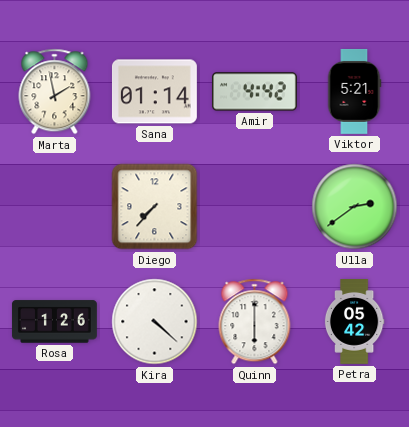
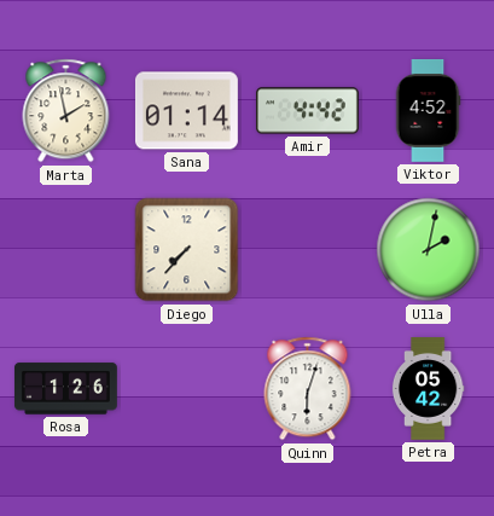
Viktor: 5:21 -> 4:52
Ulla: 2:39 -> 2:02
Kira: 4:22 -> none
Quinn: 6:00 -> 6:03
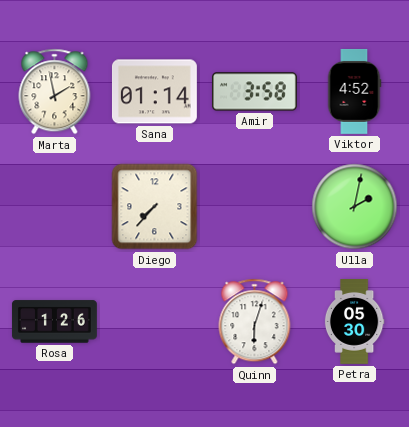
Amir: 4:42 -> 3:58
Petra: 05:42 -> 05:30
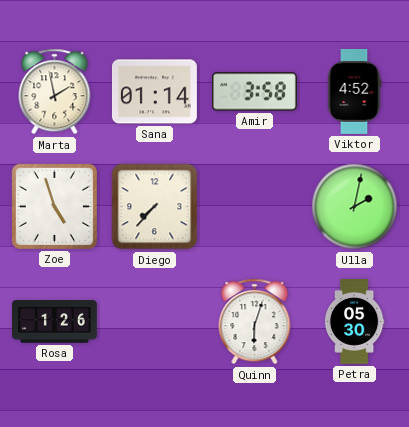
Zoe: none -> 4:57
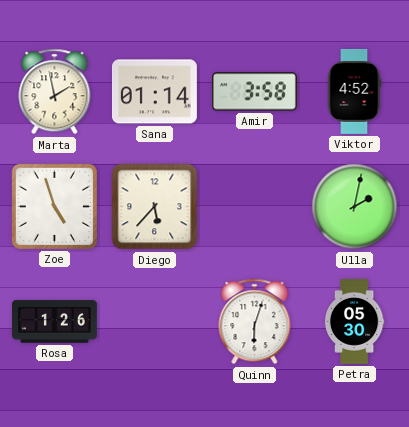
Diego: 7:37 -> 5:37
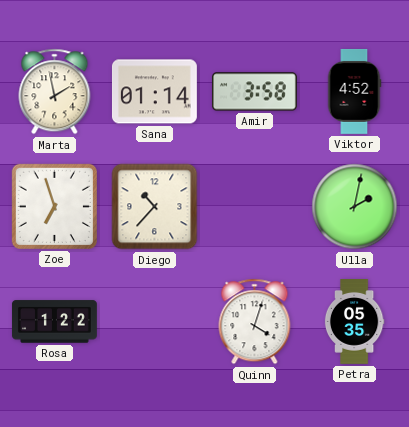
Zoe: 4:57 -> 6:57
Diego: 5:37 -> 10:37
Rosa: 1:26 -> 1:22
Quinn: 6:03 -> 4:03
Petra: 05:30 -> 05:35
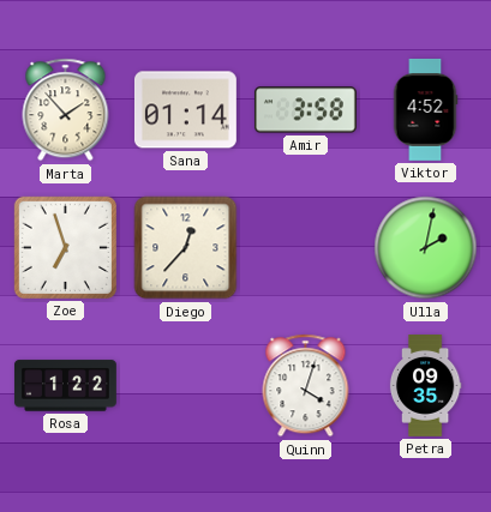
Marta: 1:58 -> 1:53
Diego: 10:37 -> 12:37
Petra: 05:35 -> 09:35
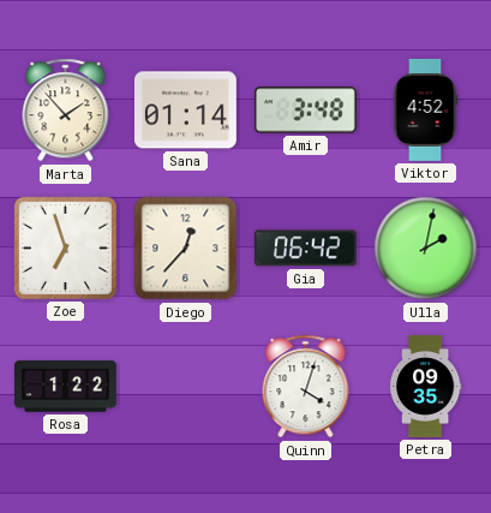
Amir: 3:58 -> 3:48
Gia: none -> 06:42
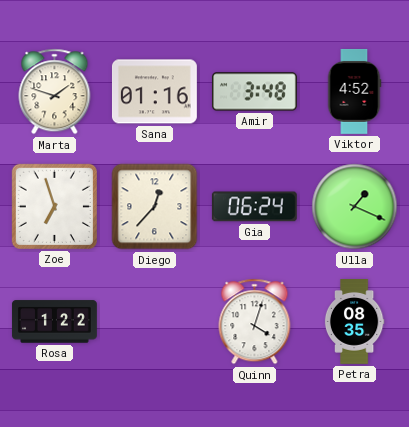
Marta: 1:53 -> 1:48
Sana: 01:14 -> 01:16
Gia: 06:42 -> 06:24
Ulla: 2:02 -> 1:19
Petra: 09:35 -> 08:35
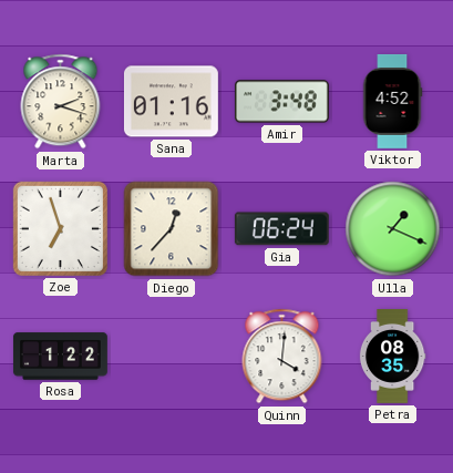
Marta: 1:48 -> 2:18
Quinn: 4:03 -> 4:01
